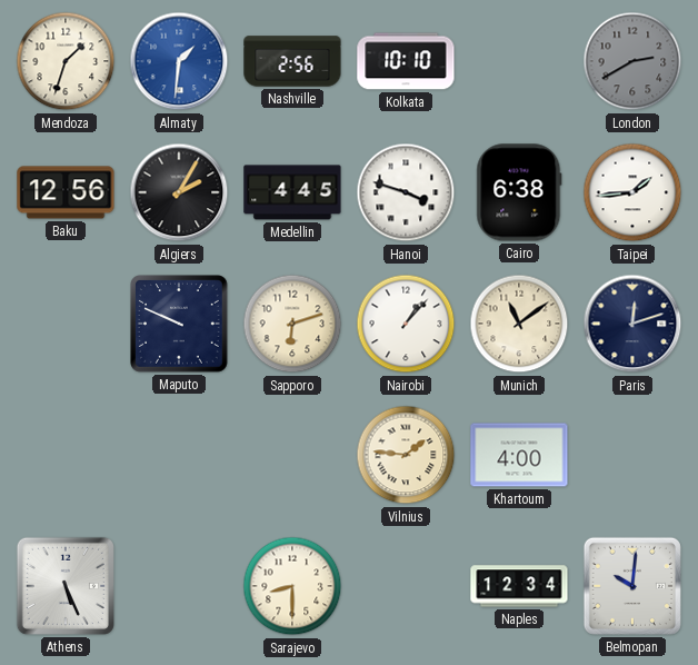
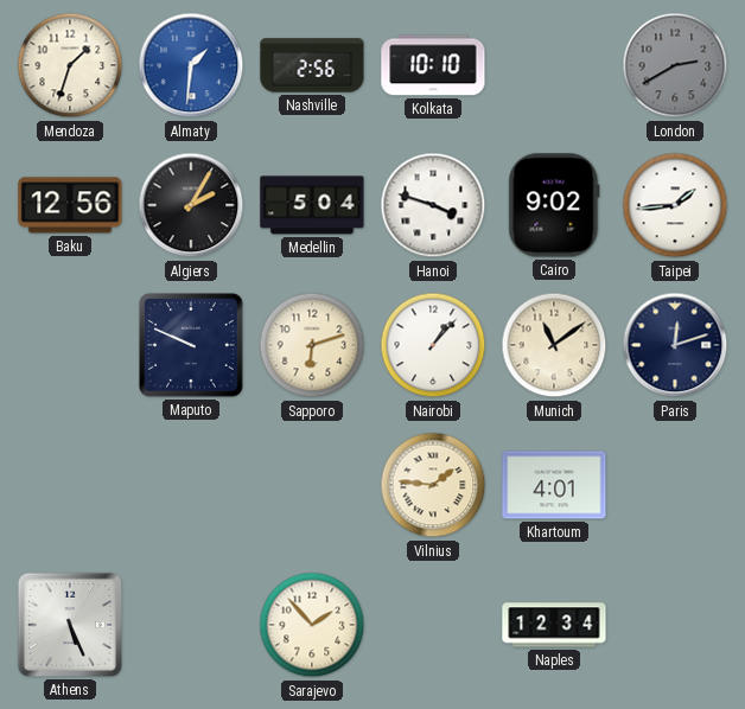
Medellin: 4:45 -> 5:04
Cairo: 6:38 -> 9:02
Khartoum: 4:00 -> 4:01
Sarajevo: 8:30 -> 1:53
Belmopan: 10:01 -> none
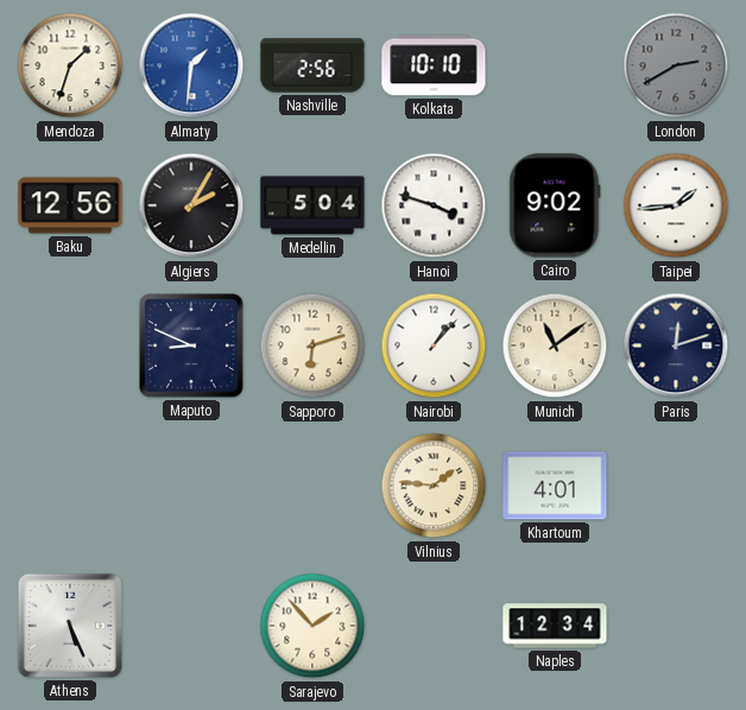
Maputo: 9:49 -> 8:49
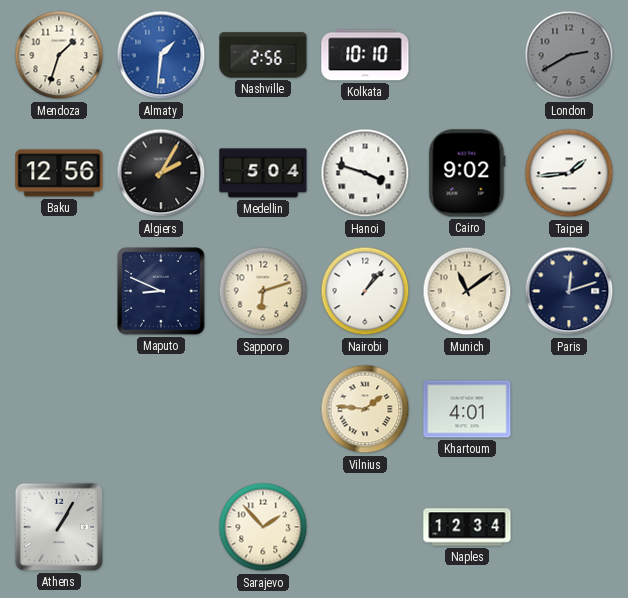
Athens: 5:26 -> 1:05
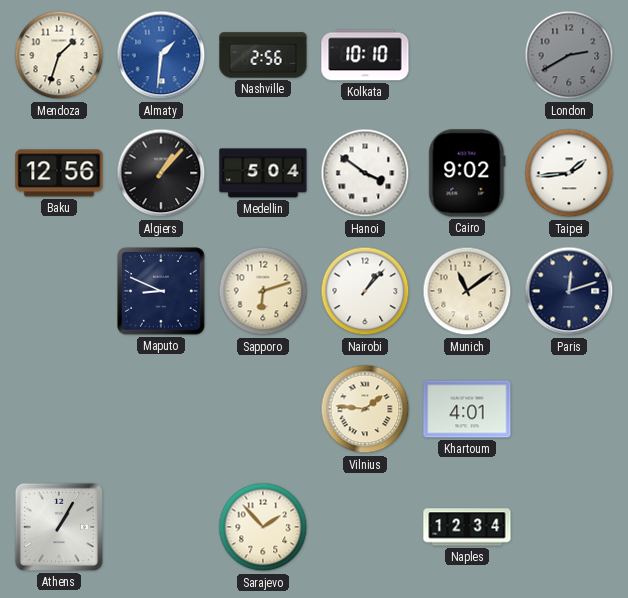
Algiers: 2:05 -> 1:07
Hanoi: 3:48 -> 3:51
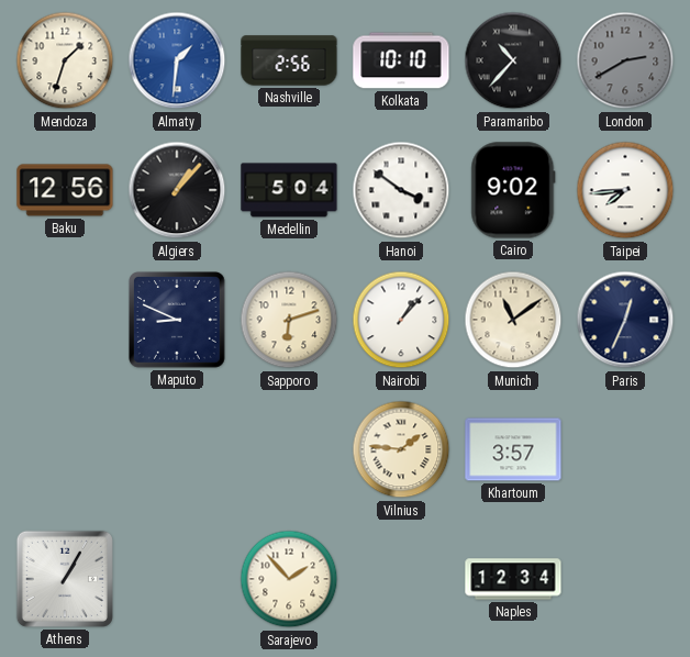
Paramaribo: none -> 10:37
Taipei: 1:44 -> 7:44
Paris: 12:12 -> 12:34
Khartoum: 4:01 -> 3:57
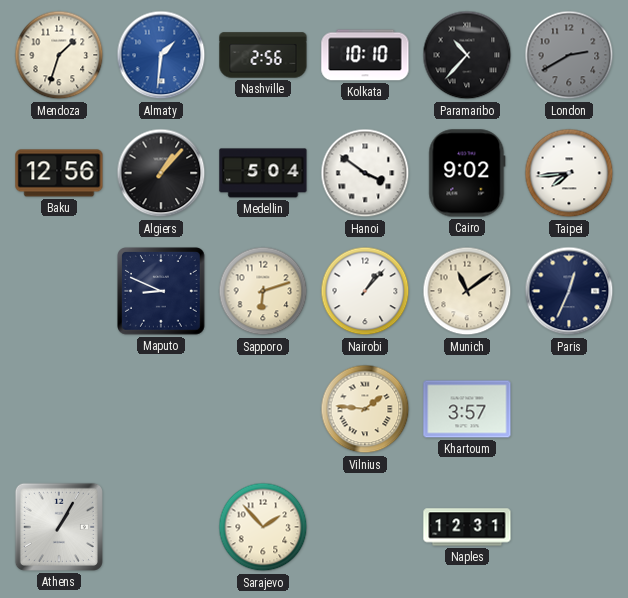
Naples: 12:34 -> 12:31
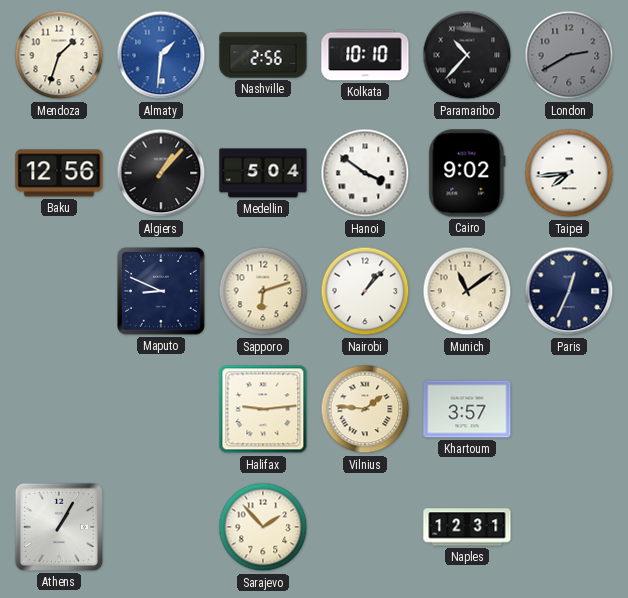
Halifax: none -> 9:14
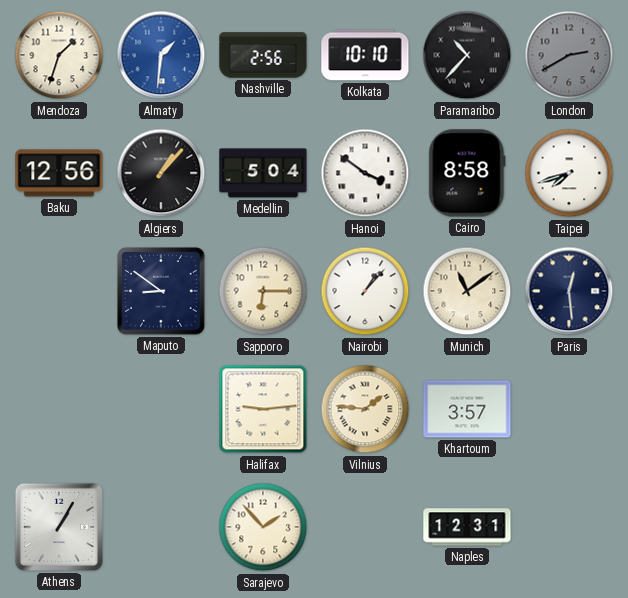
Cairo: 9:02 -> 8:58
Taipei: 7:44 -> 7:42
Maputo: 8:49 -> 8:51
Sapporo: 6:12 -> 6:15
Paris: 12:34 -> 12:29
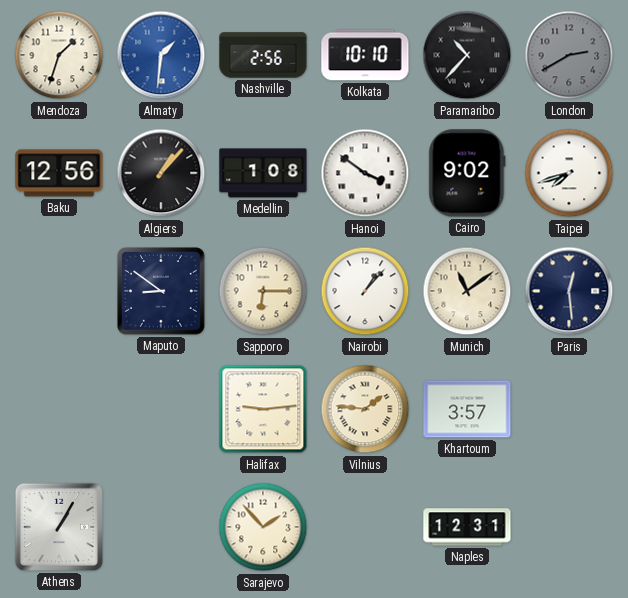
Medellin: 5:04 -> 1:08
Cairo: 8:58 -> 9:02
